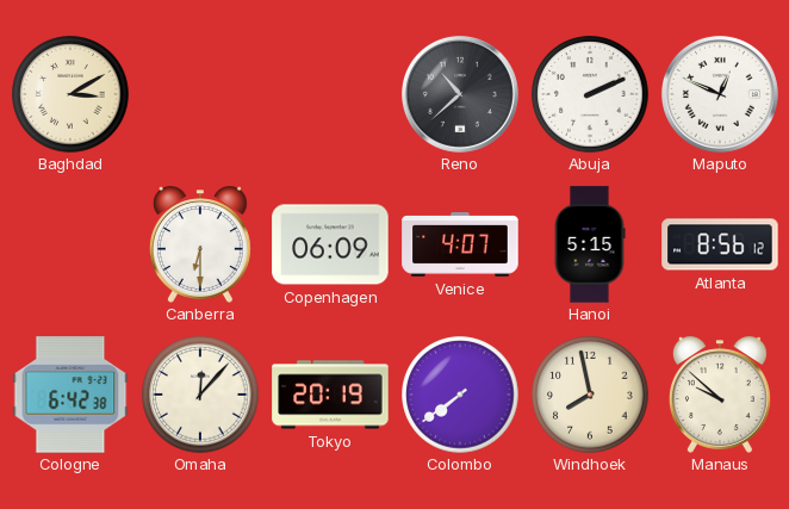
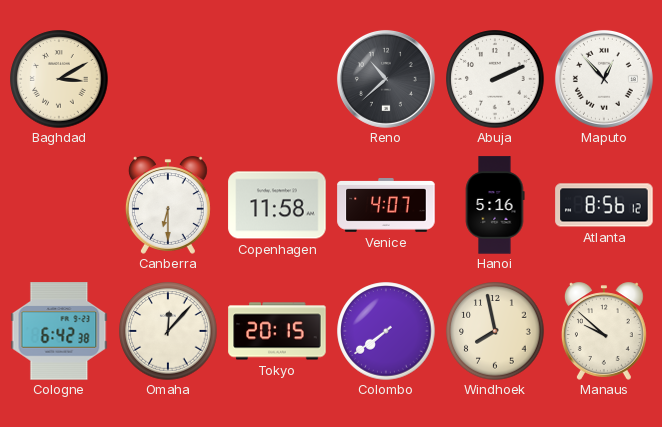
Maputo: 12:49 -> 12:53
Copenhagen: 06:09 -> 11:58
Hanoi: 5:15 -> 5:16
Tokyo: 20:19 -> 20:15
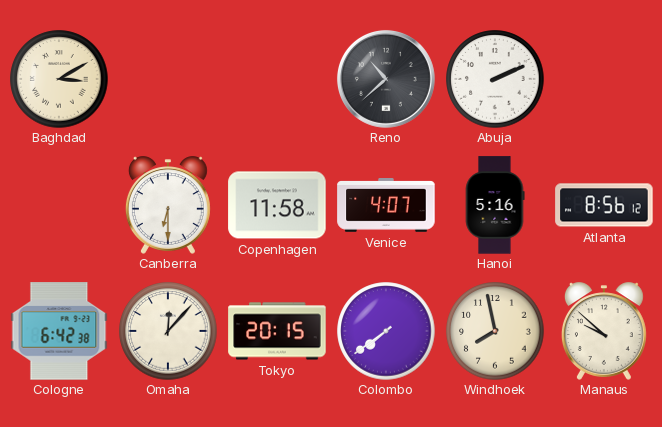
Maputo: 12:53 -> none
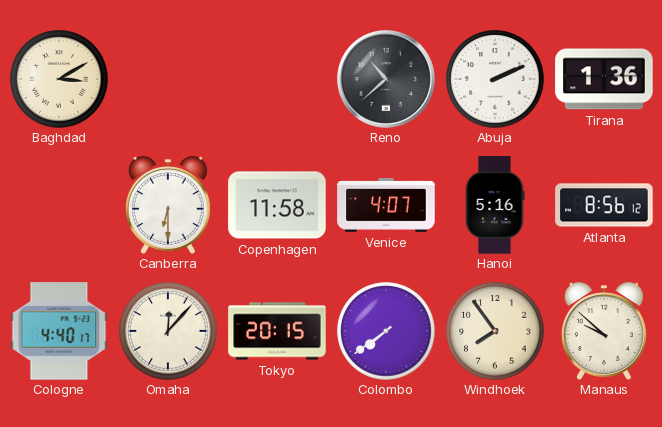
Tirana: none -> 1:36
Cologne: 6:42 -> 4:40
Windhoek: 7:58 -> 7:54
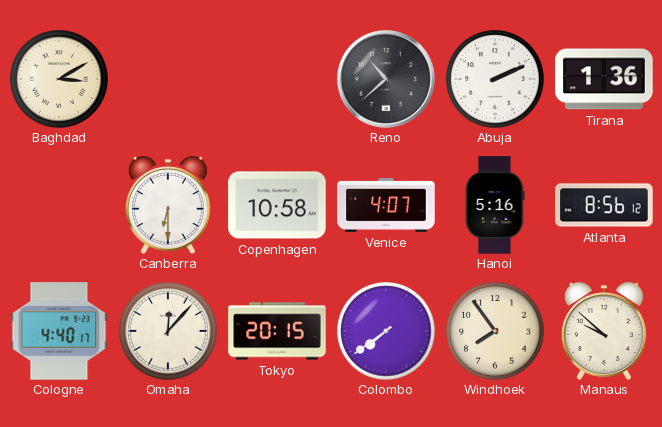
Copenhagen: 11:58 -> 10:58
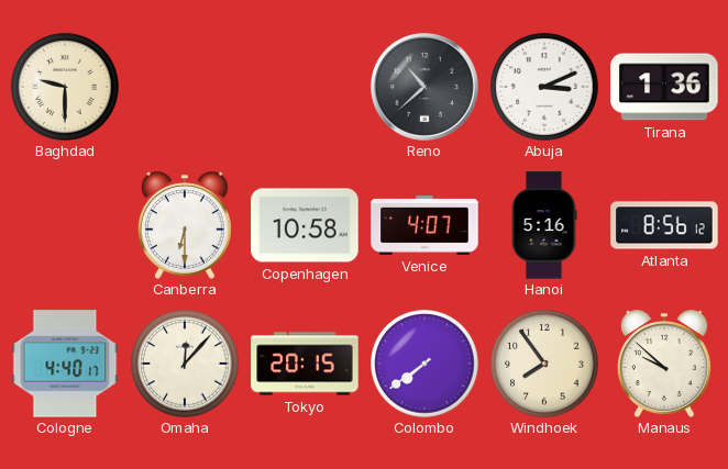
Baghdad: 3:10 -> 9:30
Abuja: 2:11 -> 3:11
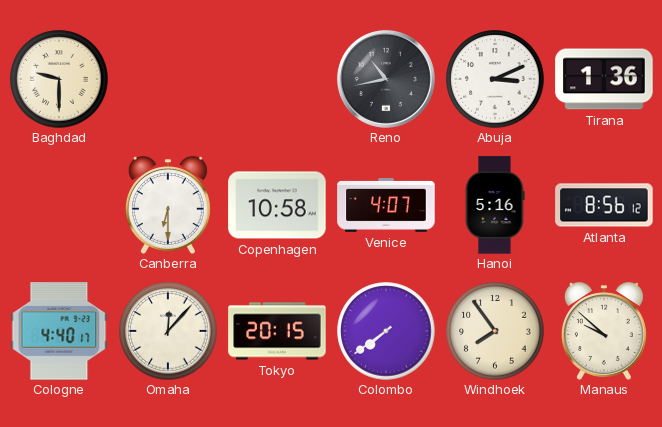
Reno: 10:38 -> 10:43
